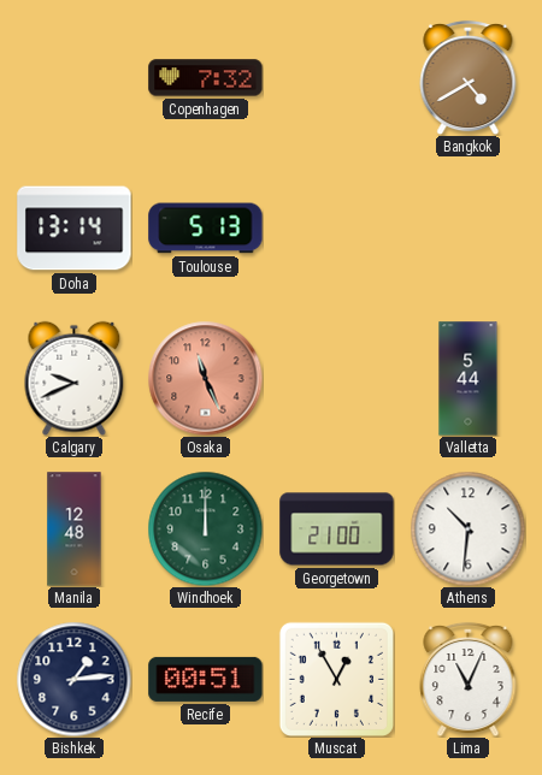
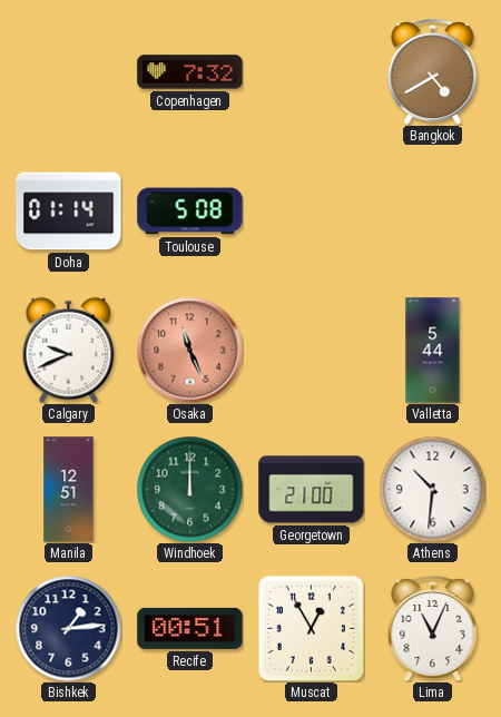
Doha: 13:14 -> 01:14
Toulouse: 5:13 -> 5:08
Manila: 12:48 -> 12:51
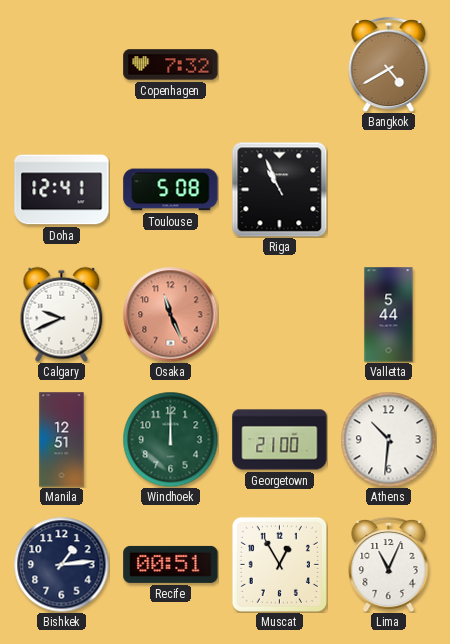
Doha: 01:14 -> 12:41
Riga: none -> 10:56
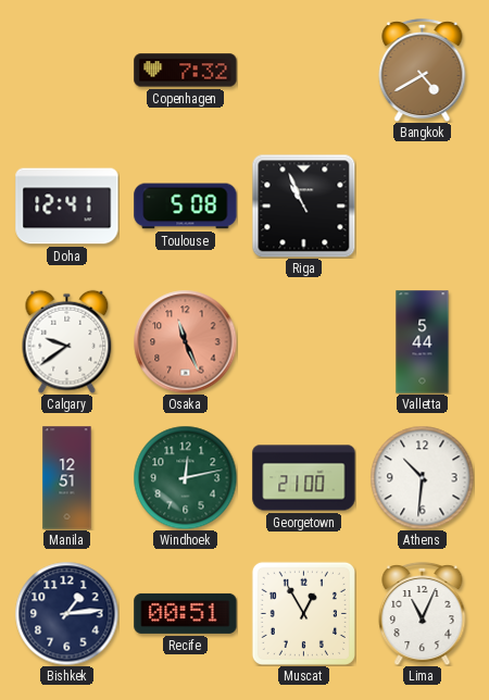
Calgary: 9:41 -> 9:39
Windhoek: 12:00 -> 12:13
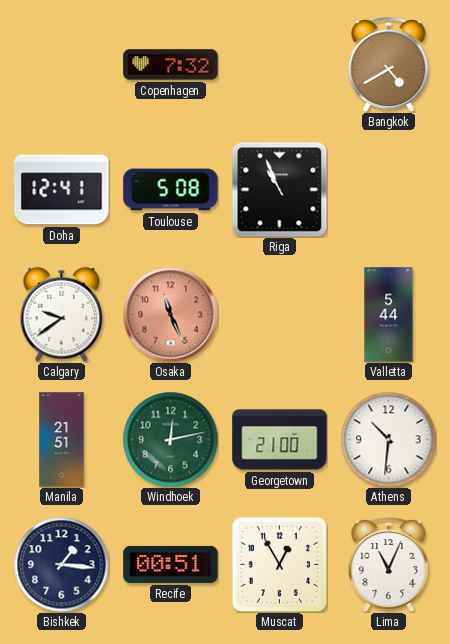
Manila: 12:51 -> 21:51
Bishkek: 1:14 -> 1:16
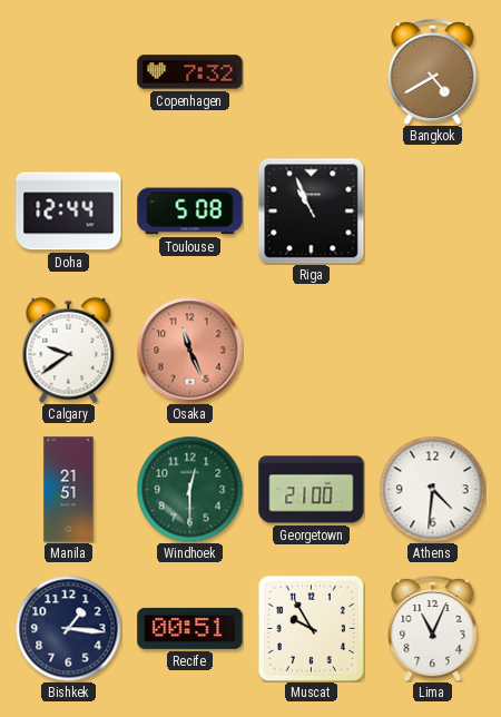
Doha: 12:41 -> 12:44
Valletta: 5:44 -> none
Windhoek: 12:13 -> 12:30
Athens: 10:31 -> 4:31
Muscat: 12:55 -> 9:55
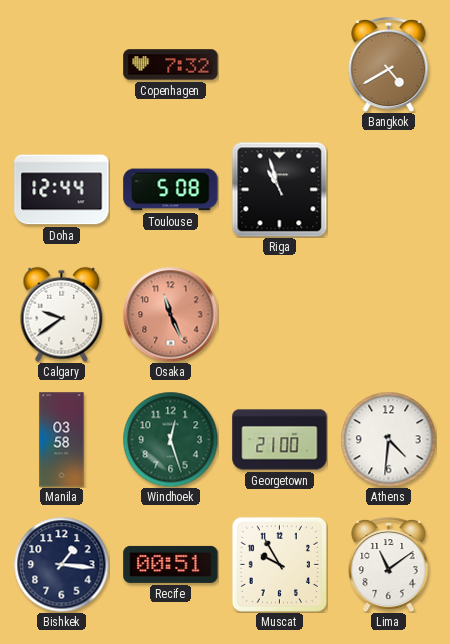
Riga: 10:56 -> 10:57
Manila: 21:51 -> 03:58
Windhoek: 12:30 -> 12:27
Lima: 11:04 -> 11:09
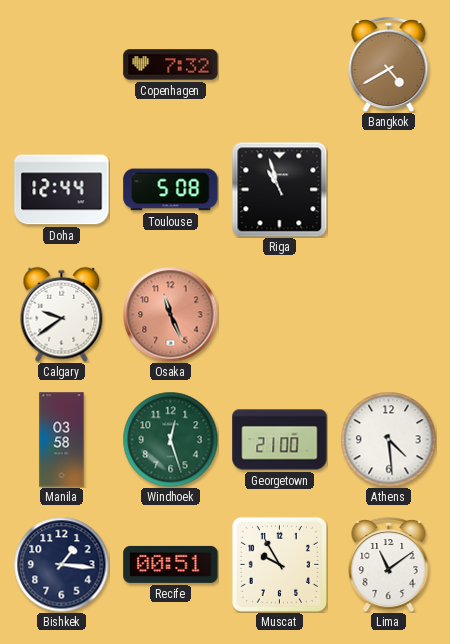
Athens: 4:31 -> 4:29
